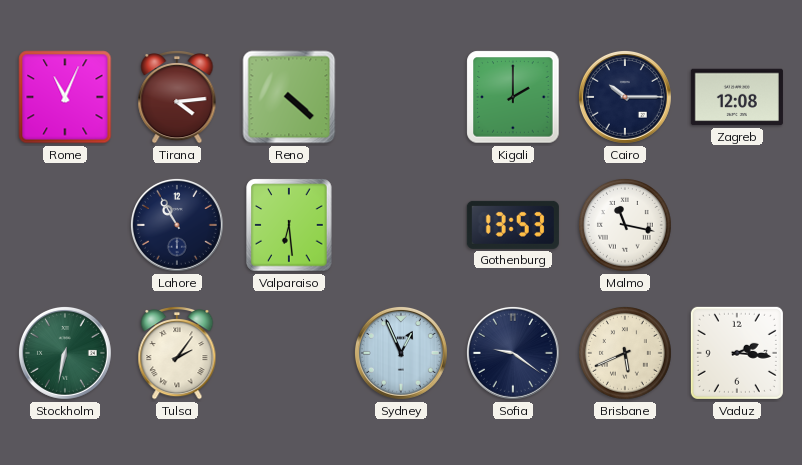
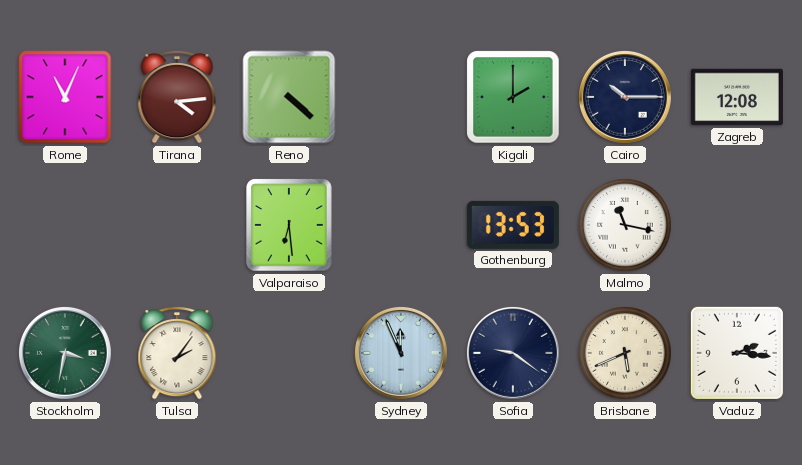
Lahore: 10:55 -> none
Stockholm: 6:32 -> 3:32
Sydney: 12:56 -> 11:56
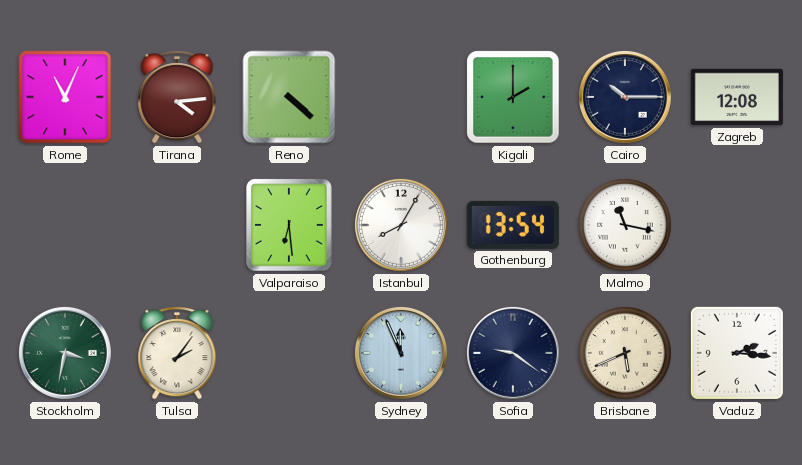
Istanbul: none -> 8:05
Gothenburg: 13:53 -> 13:54
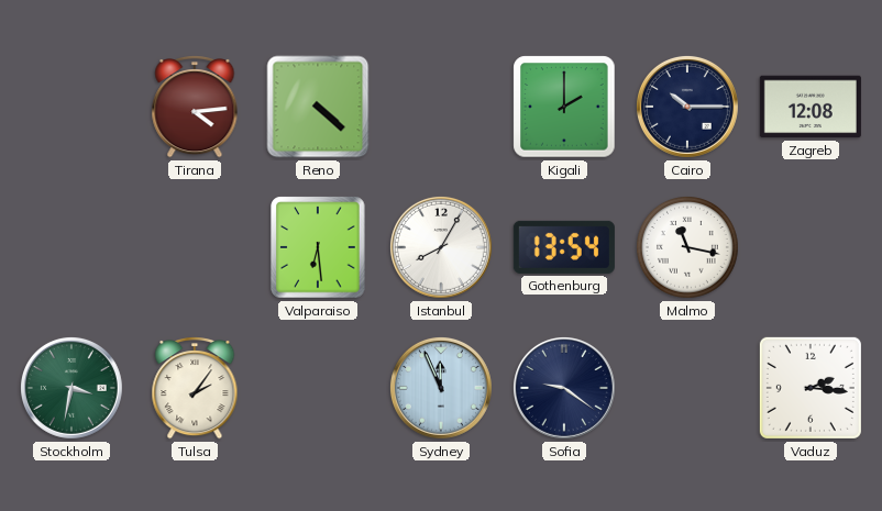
Rome: 11:04 -> none
Brisbane: 5:41 -> none
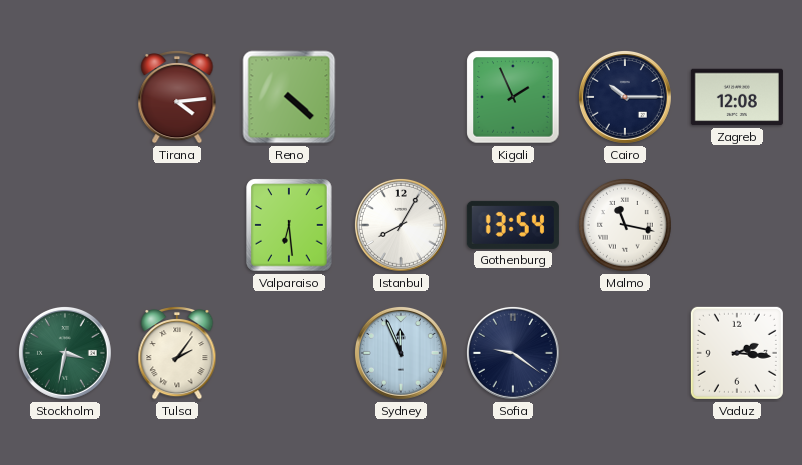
Kigali: 2:00 -> 1:56
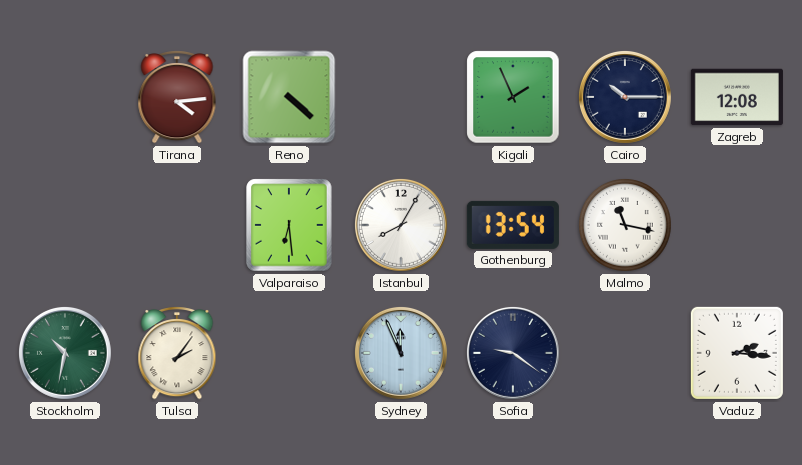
Stockholm: 3:32 -> 10:32
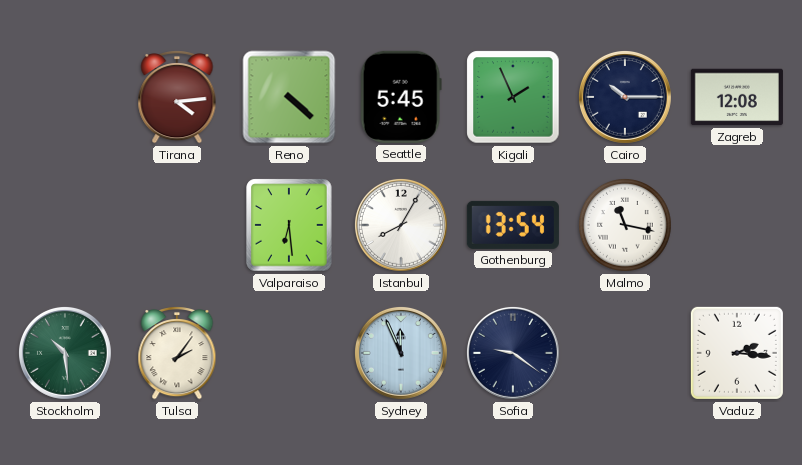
Seattle: none -> 5:45
Stockholm: 10:32 -> 10:29
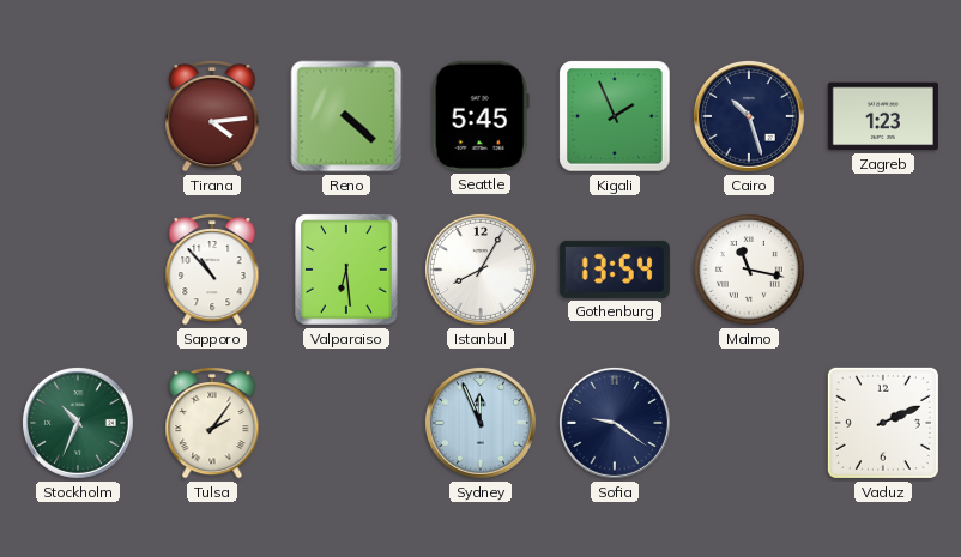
Cairo: 10:15 -> 10:27
Zagreb: 12:08 -> 1:23
Sapporo: none -> 10:53
Stockholm: 10:29 -> 10:34
Vaduz: 2:16 -> 2:11
